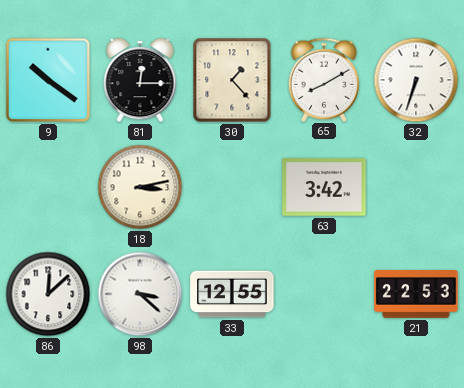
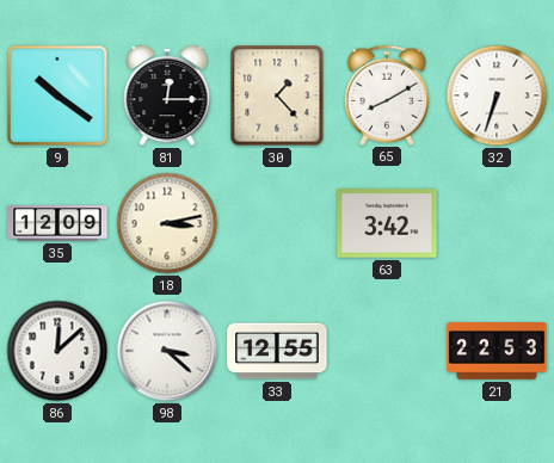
35: none -> 12:09
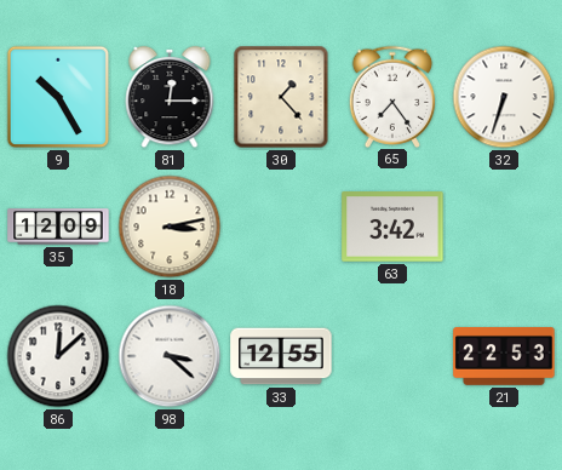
9: 10:21 -> 10:25
65: 8:10 -> 7:24
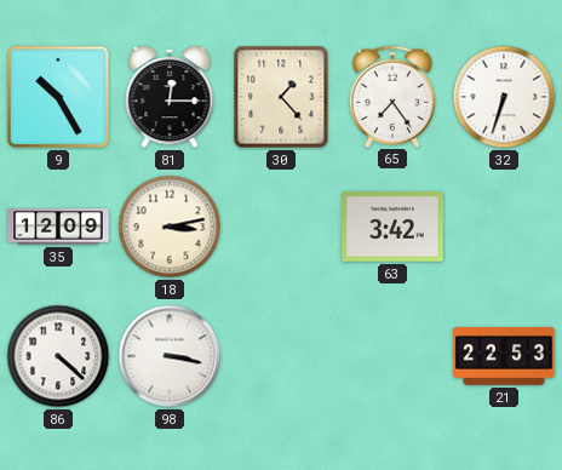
86: 12:08 -> 4:22
98: 3:22 -> 3:17
33: 12:55 -> none
